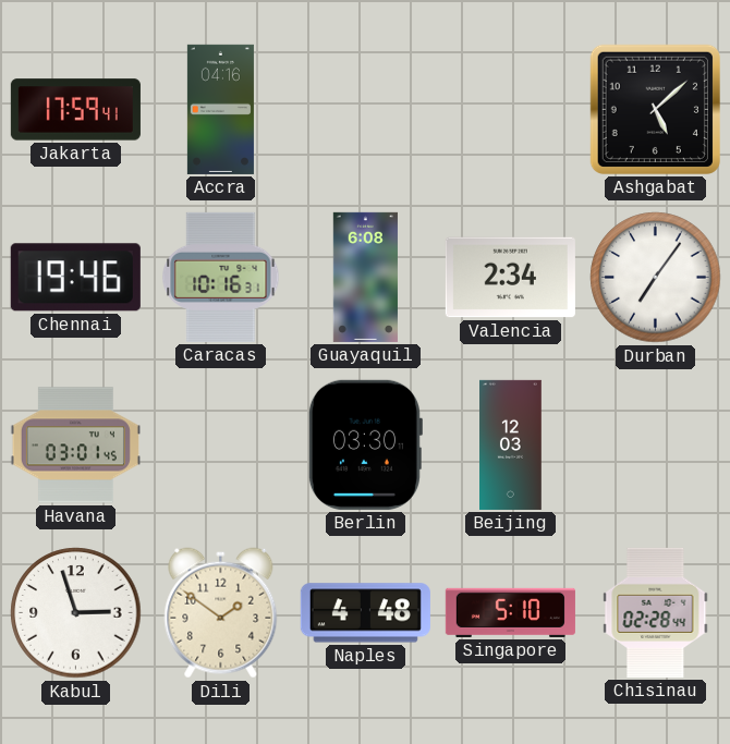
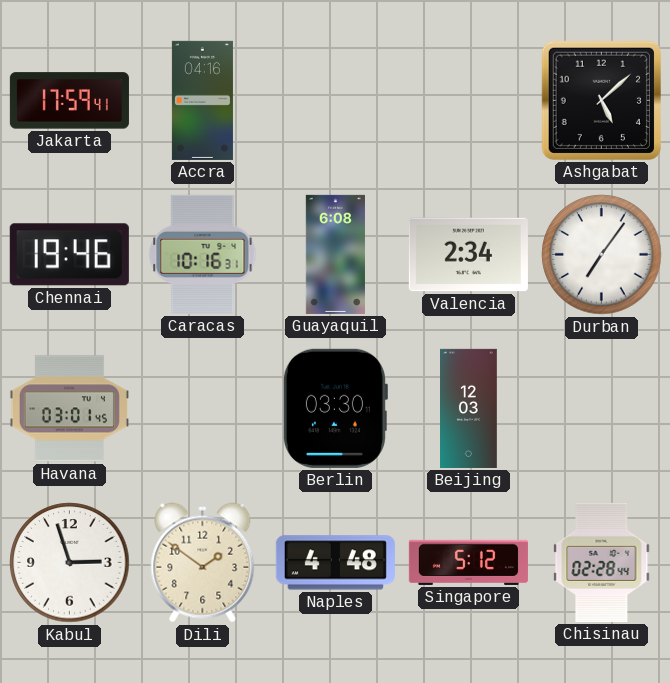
Singapore: 5:10 -> 5:12
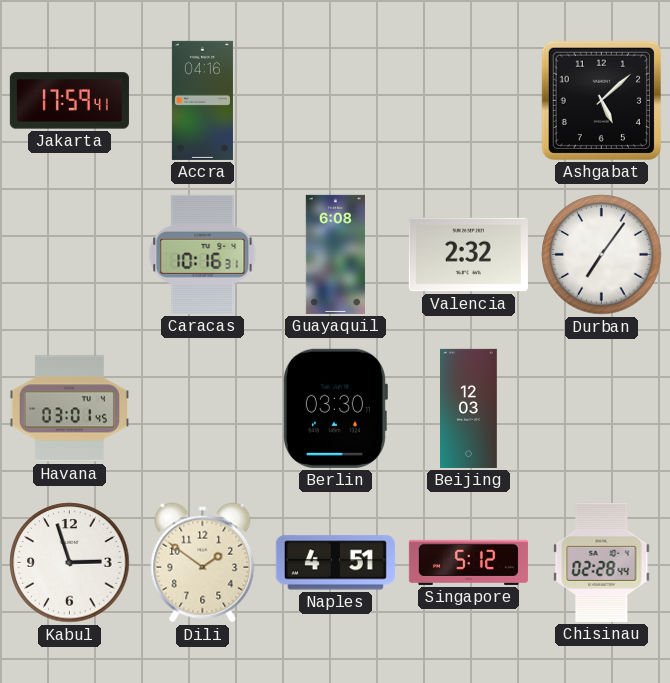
Chennai: 19:46 -> none
Valencia: 2:34 -> 2:32
Naples: 4:48 -> 4:51
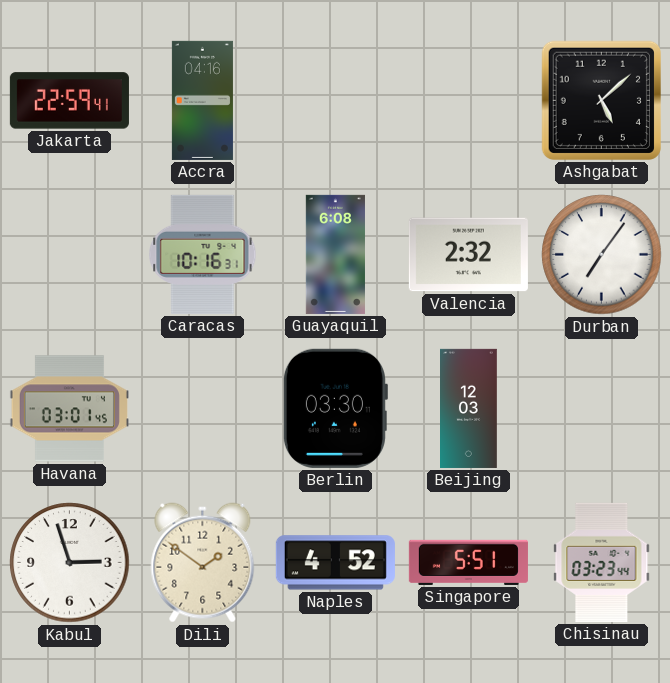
Jakarta: 17:59 -> 22:59
Naples: 4:51 -> 4:52
Singapore: 5:12 -> 5:51
Chisinau: 02:28 -> 03:23
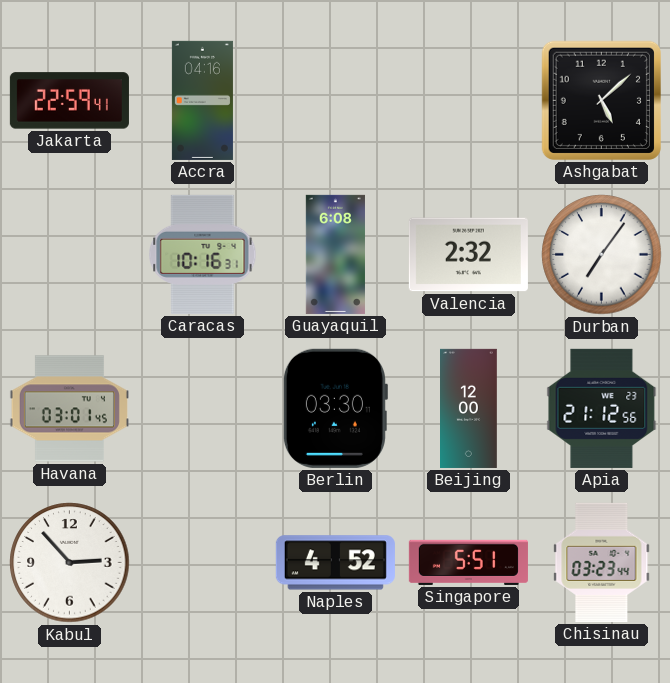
Beijing: 12:03 -> 12:00
Apia: none -> 21:12
Kabul: 2:57 -> 2:53
Dili: 1:51 -> none
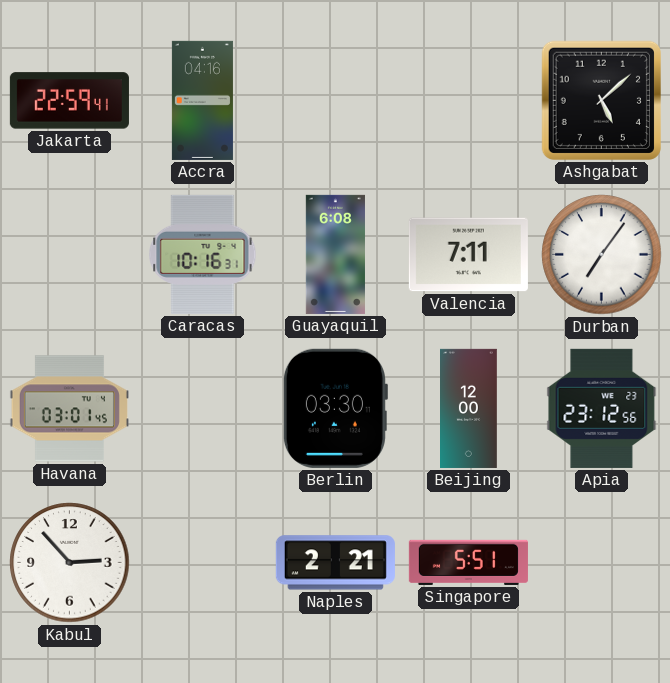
Valencia: 2:32 -> 7:11
Apia: 21:12 -> 23:12
Naples: 4:52 -> 2:21
Chisinau: 03:23 -> none
